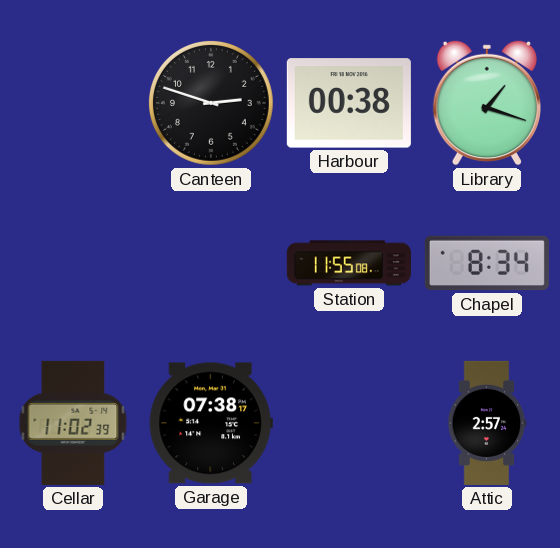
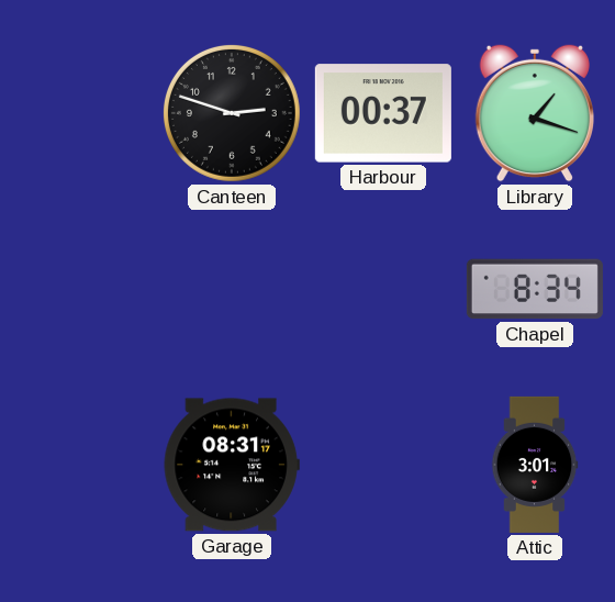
Harbour: 00:38 -> 00:37
Station: 11:55 -> none
Cellar: 11:02 -> none
Garage: 07:38 -> 08:31
Attic: 2:57 -> 3:01
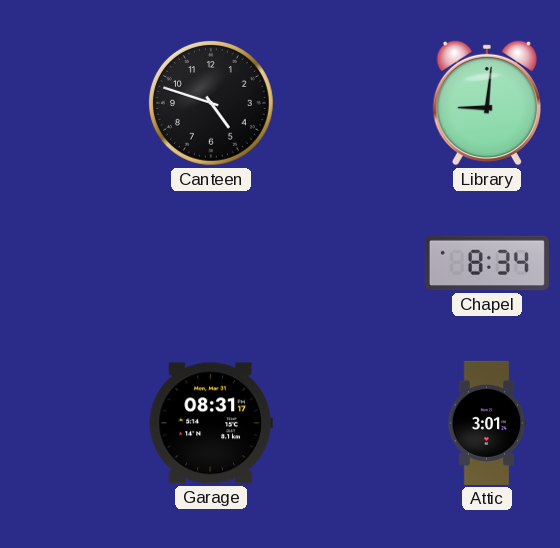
Canteen: 2:48 -> 4:48
Harbour: 00:37 -> none
Library: 1:18 -> 9:01
